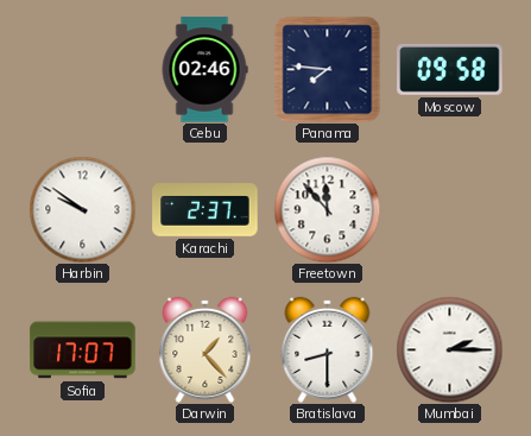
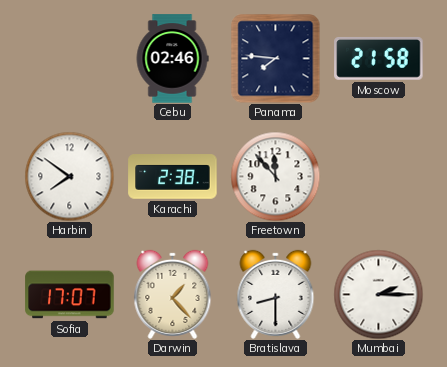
Moscow: 09:58 -> 21:58
Harbin: 9:51 -> 7:51
Karachi: 2:37 -> 2:38
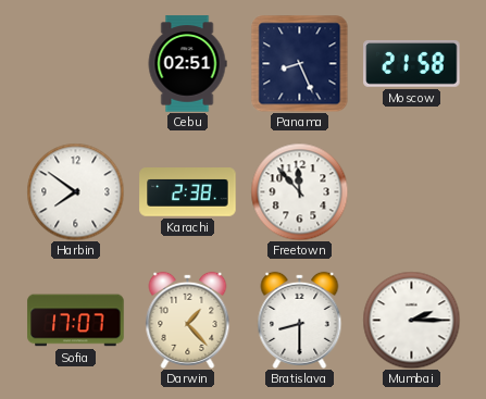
Cebu: 02:46 -> 02:51
Panama: 7:46 -> 8:26
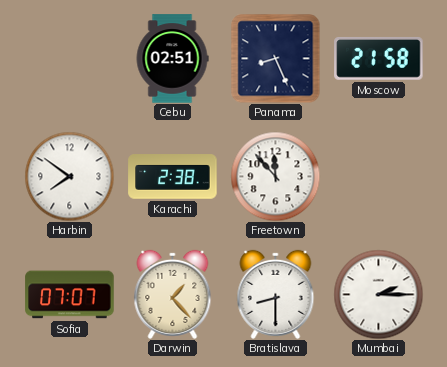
Sofia: 17:07 -> 07:07
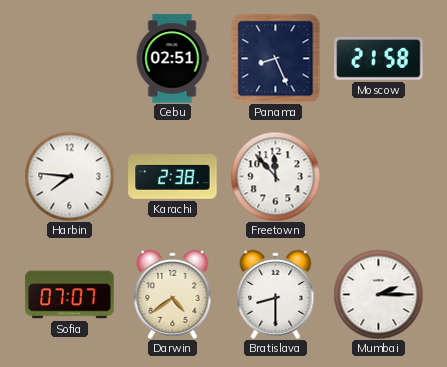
Harbin: 7:51 -> 7:46
Darwin: 1:23 -> 4:39
